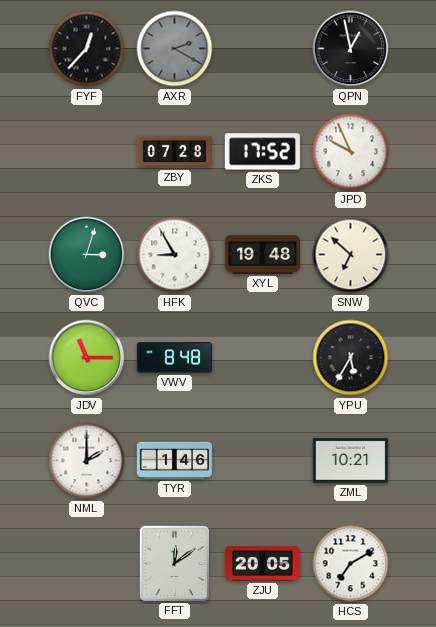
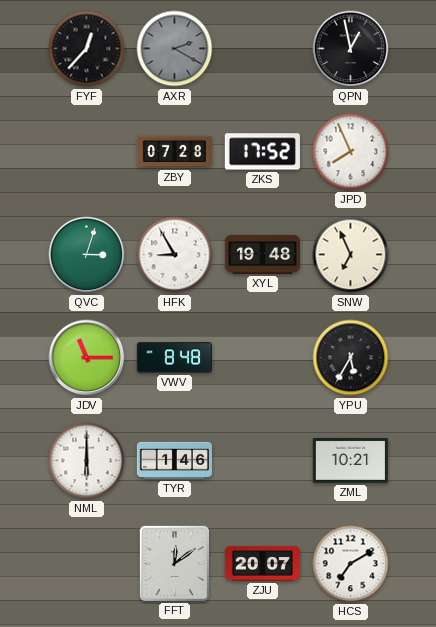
JPD: 9:56 -> 7:56
SNW: 6:52 -> 6:56
NML: 2:00 -> 6:00
ZJU: 20:05 -> 20:07
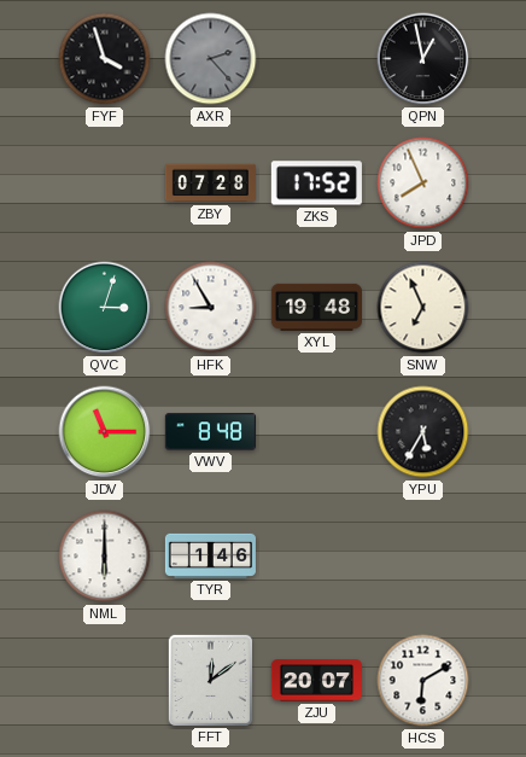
FYF: 12:37 -> 3:57
AXR: 2:20 -> 2:23
ZML: 10:21 -> none
HCS: 7:10 -> 6:10
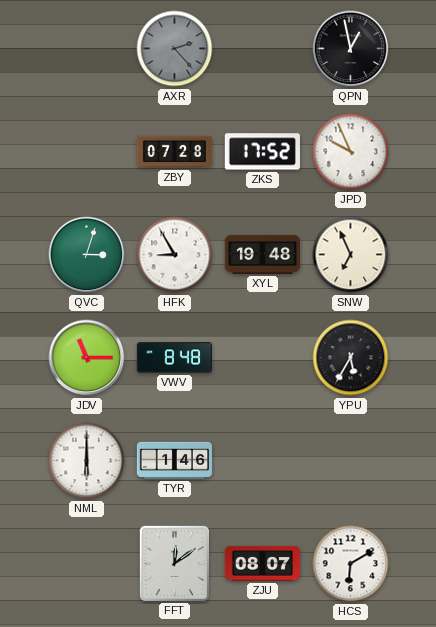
FYF: 3:57 -> none
JPD: 7:56 -> 9:56
ZJU: 20:07 -> 08:07
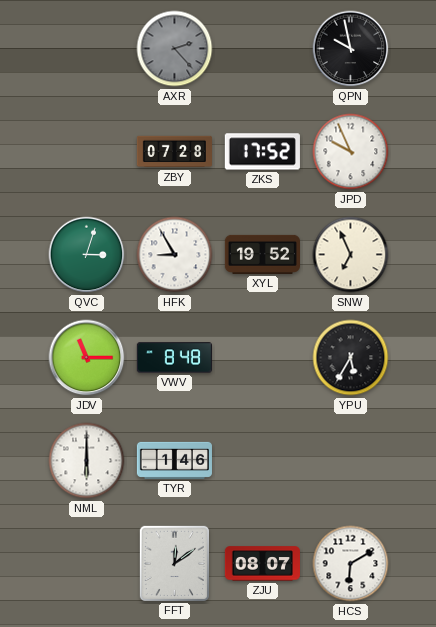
QPN: 12:58 -> 9:58
XYL: 19:48 -> 19:52
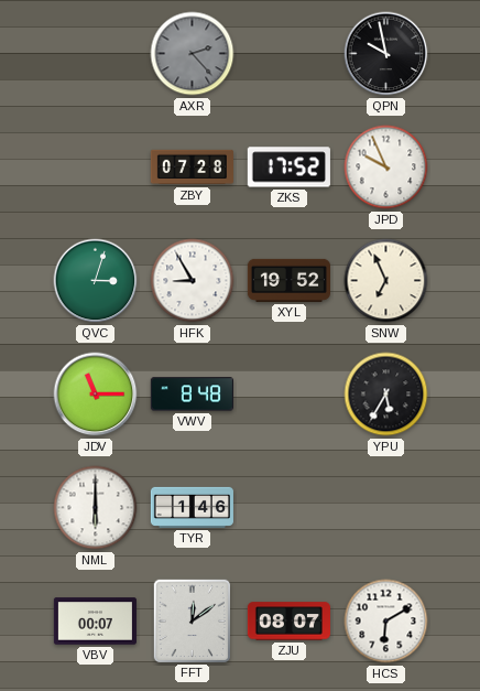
VBV: none -> 00:07
